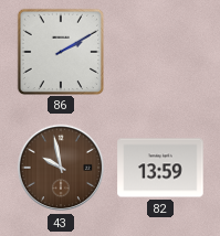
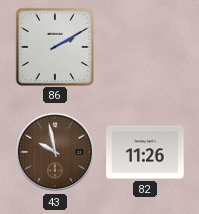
82: 13:59 -> 11:26
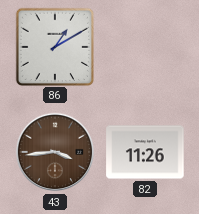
86: 2:10 -> 1:10
43: 9:58 -> 3:44
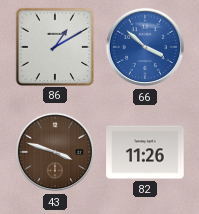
66: none -> 3:52
43: 3:44 -> 3:48
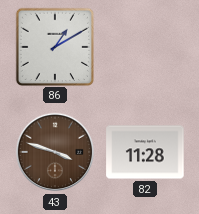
66: 3:52 -> none
82: 11:26 -> 11:28
